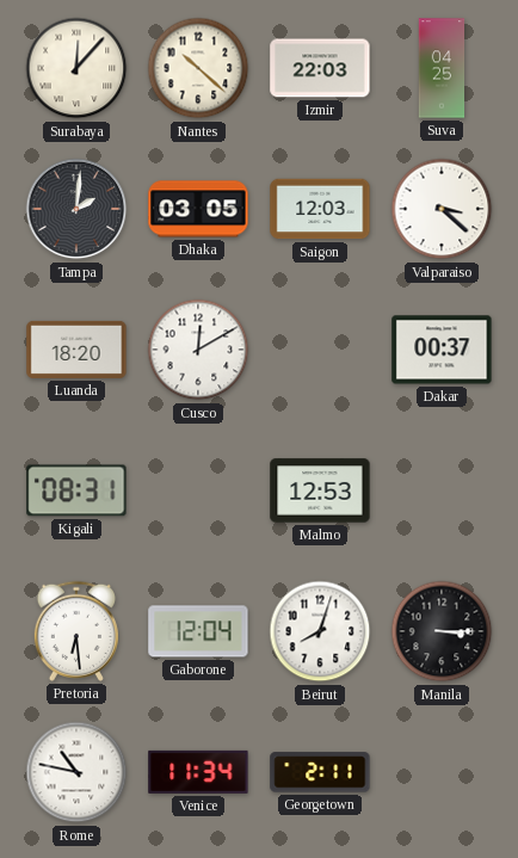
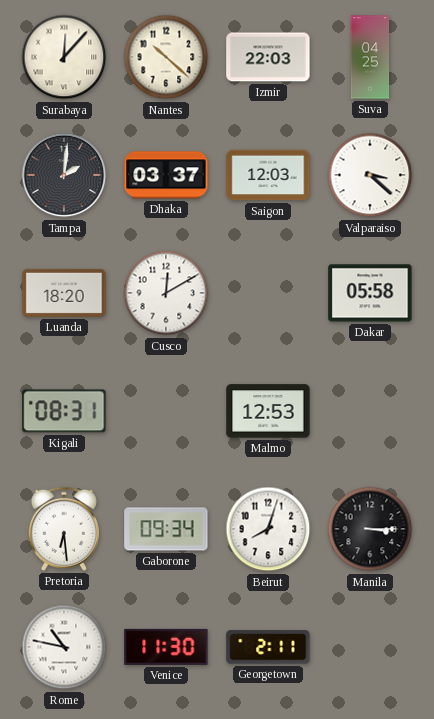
Dhaka: 03:05 -> 03:37
Dakar: 00:37 -> 05:58
Gaborone: 12:04 -> 09:34
Venice: 11:34 -> 11:30
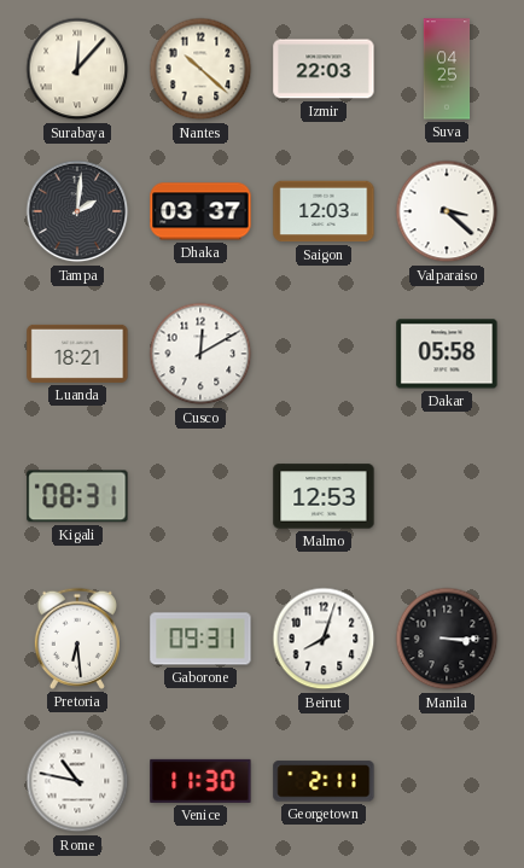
Luanda: 18:20 -> 18:21
Gaborone: 09:34 -> 09:31
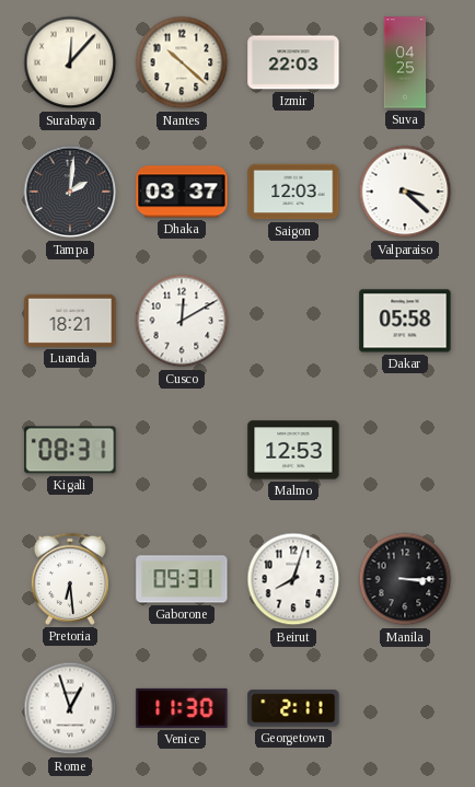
Rome: 10:47 -> 12:57
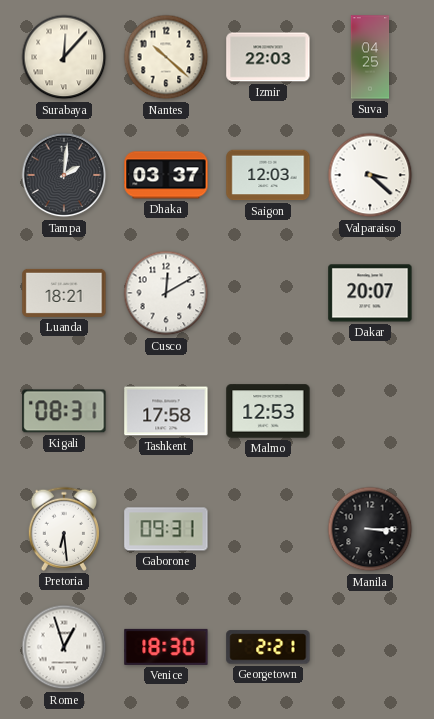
Dakar: 05:58 -> 20:07
Tashkent: none -> 17:58
Beirut: 8:03 -> none
Venice: 11:30 -> 18:30
Georgetown: 2:11 -> 2:21
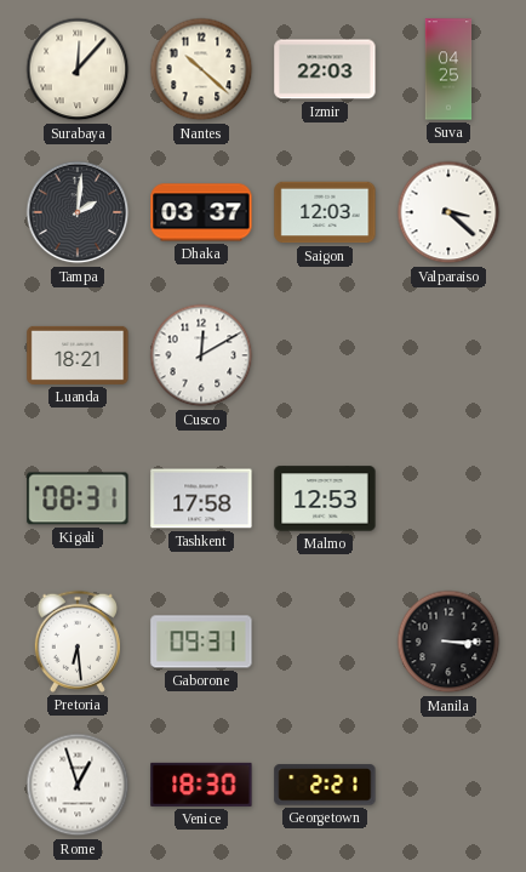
Dakar: 20:07 -> none
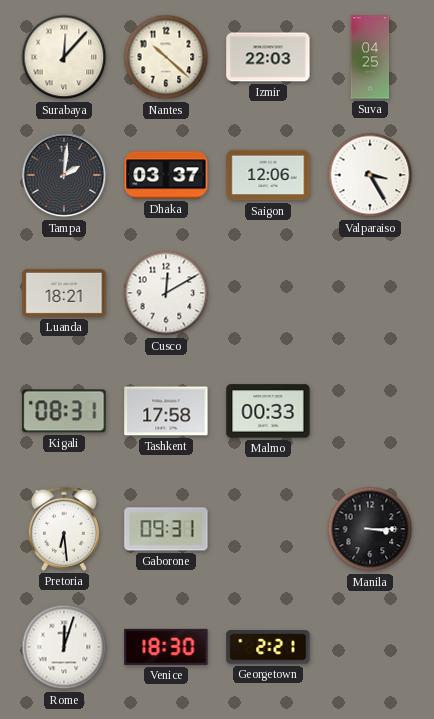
Saigon: 12:03 -> 12:06
Valparaiso: 3:22 -> 3:25
Malmo: 12:53 -> 00:33
Rome: 12:57 -> 12:03
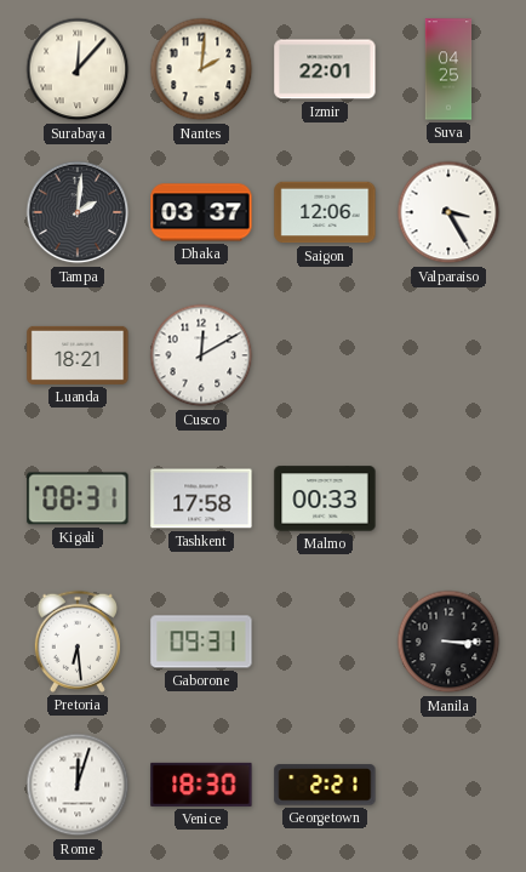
Nantes: 10:22 -> 2:01
Izmir: 22:03 -> 22:01
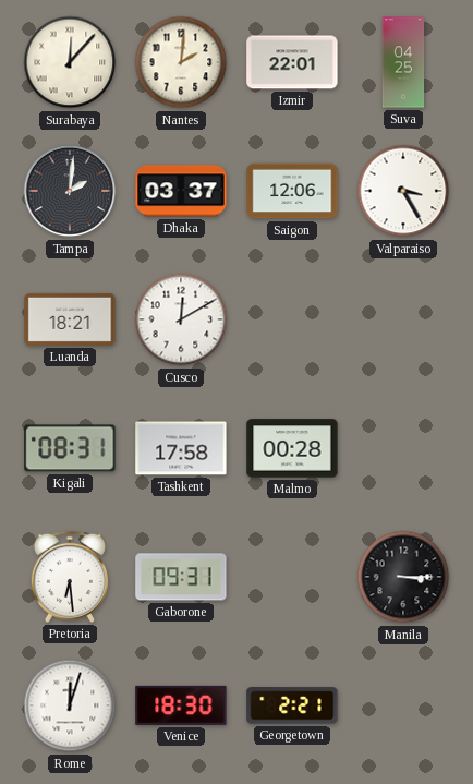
Malmo: 00:33 -> 00:28
